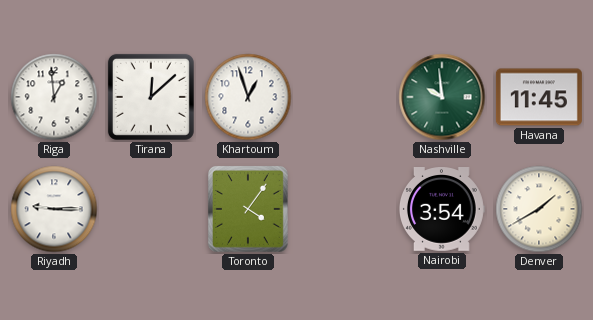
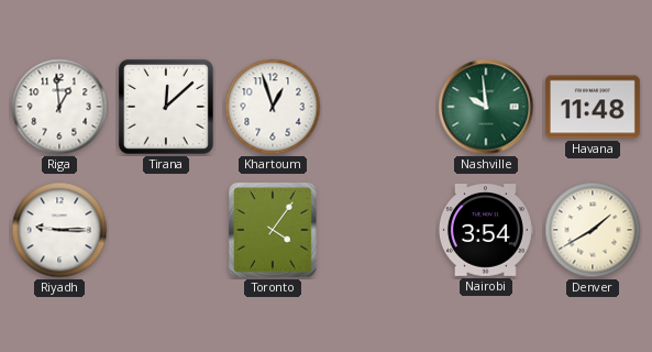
Havana: 11:45 -> 11:48
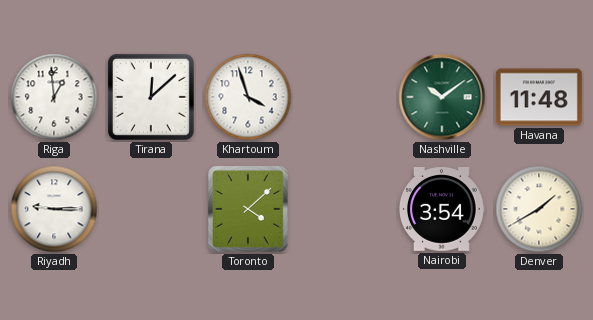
Khartoum: 12:57 -> 3:57
Nashville: 9:59 -> 10:09
Toronto: 4:06 -> 4:08
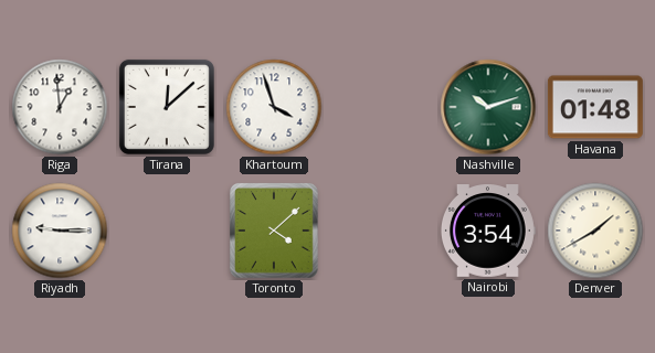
Nashville: 10:09 -> 10:12
Havana: 11:48 -> 01:48
